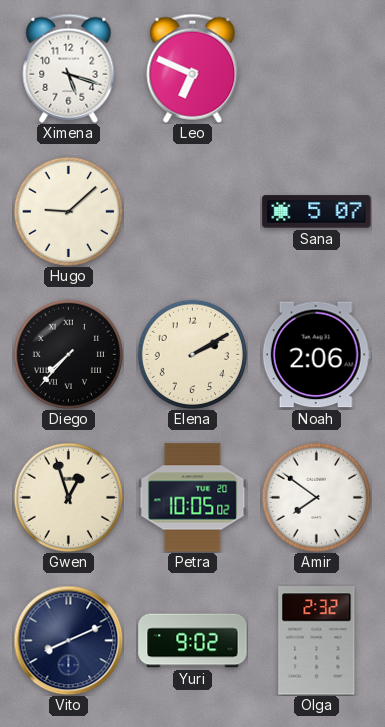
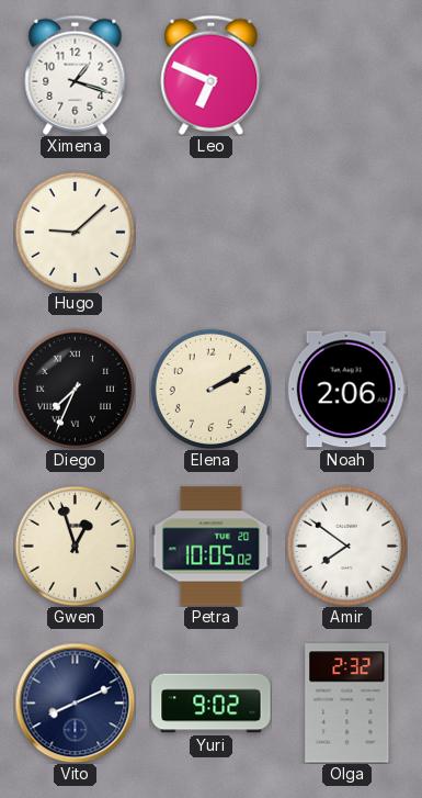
Ximena: 5:18 -> 1:18
Sana: 5:07 -> none
Diego: 7:37 -> 7:34
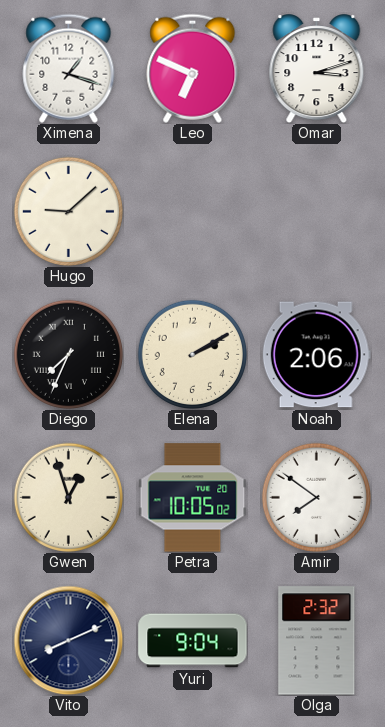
Omar: none -> 3:12
Yuri: 9:02 -> 9:04
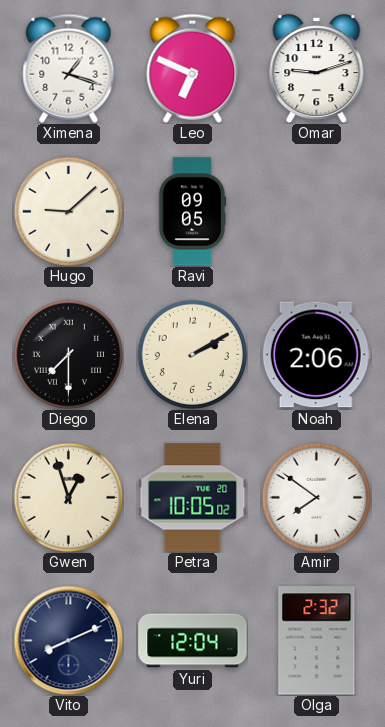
Omar: 3:12 -> 9:12
Ravi: none -> 09:05
Diego: 7:34 -> 7:30
Yuri: 9:04 -> 12:04
